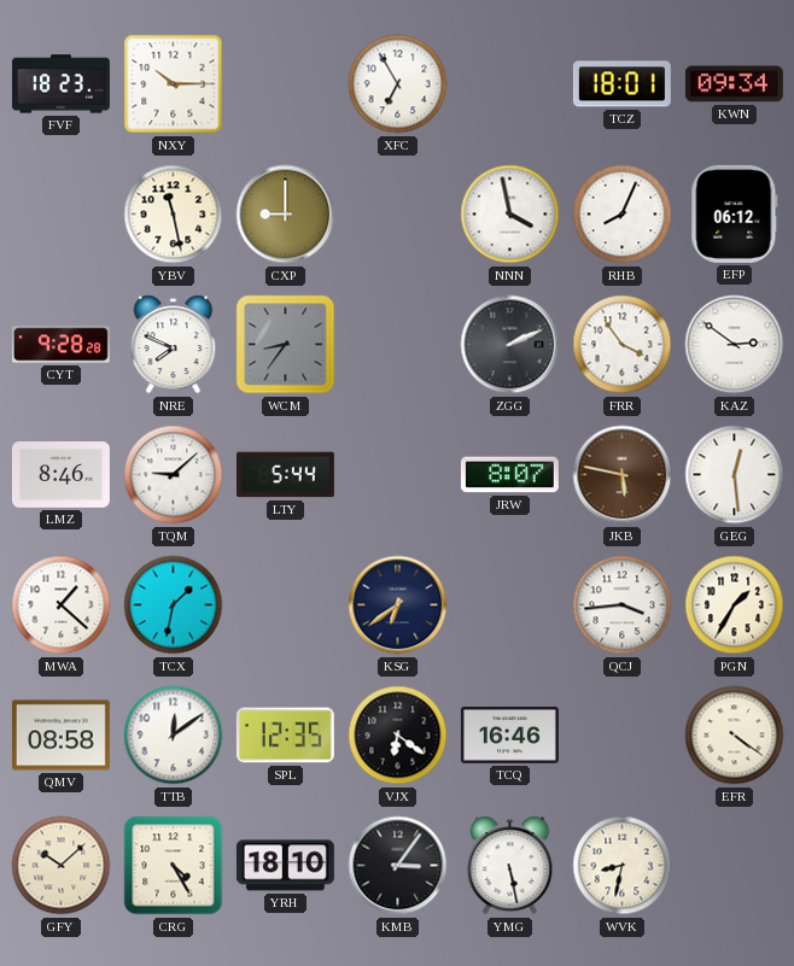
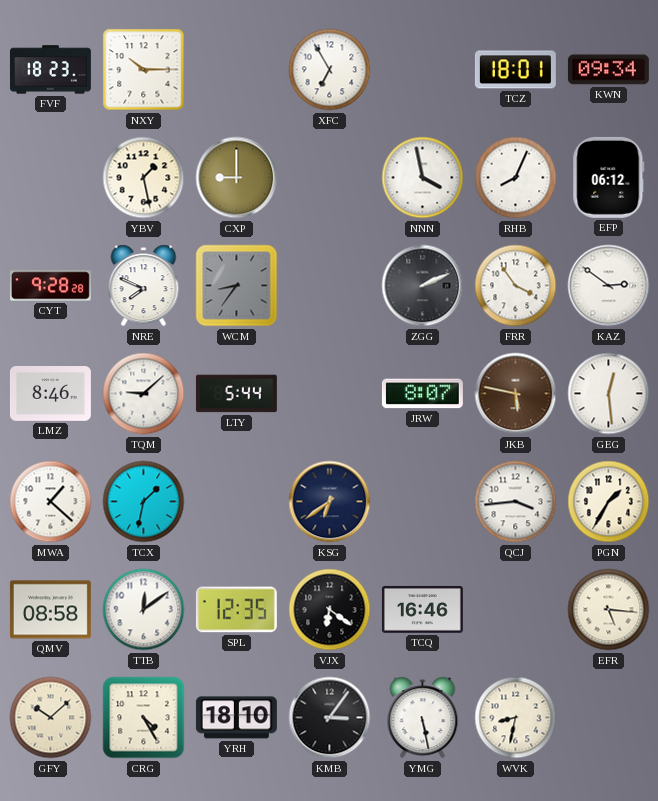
YBV: 11:28 -> 1:28
EFR: 4:21 -> 5:16
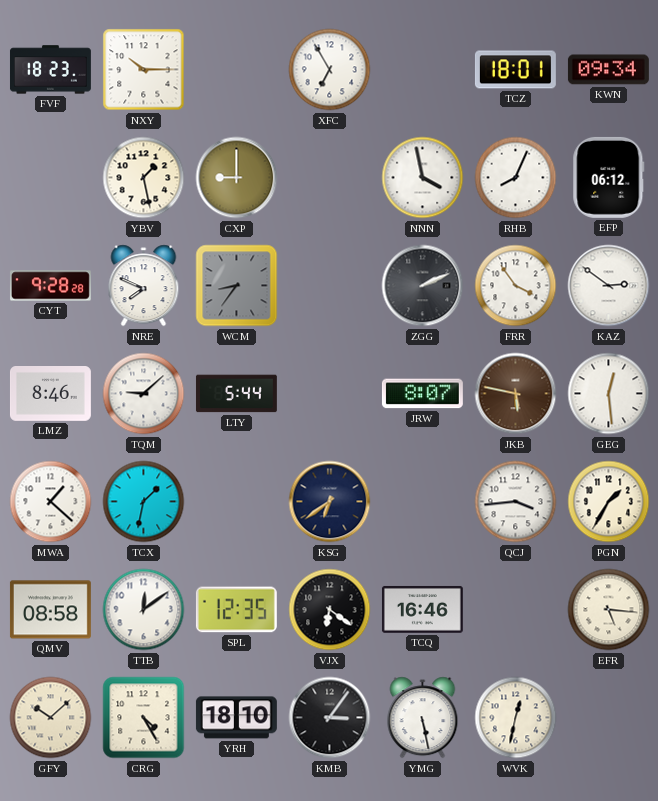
WVK: 8:32 -> 12:32
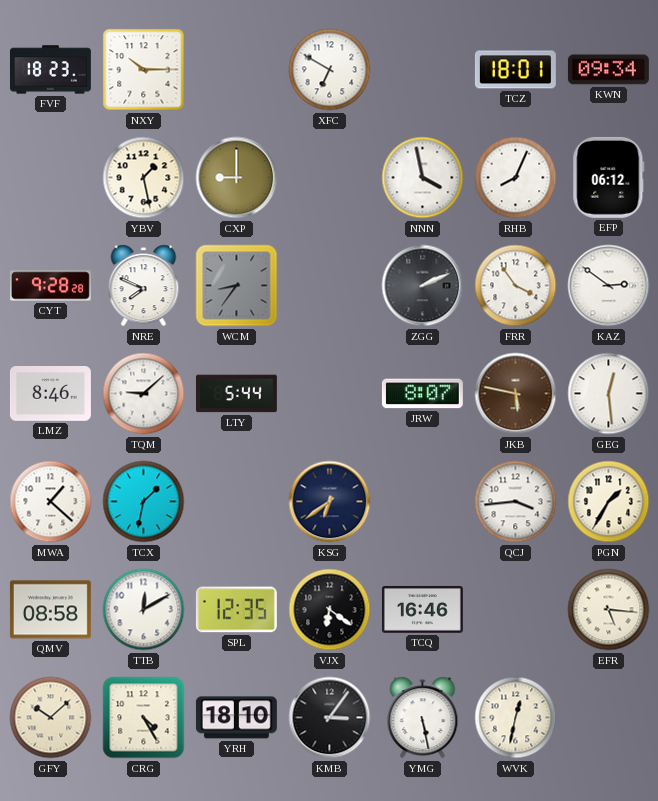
XFC: 6:55 -> 6:50
TTB: 12:09 -> 12:10
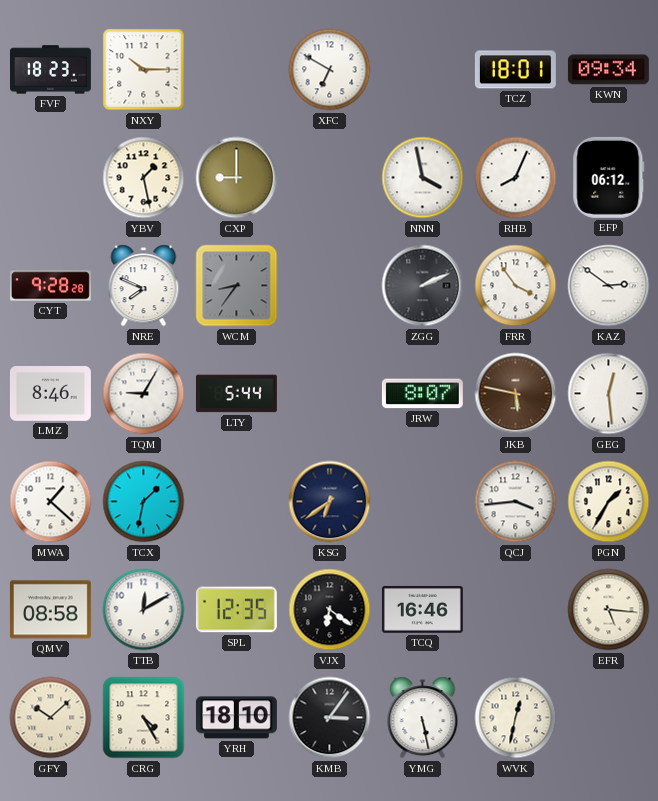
TQM: 9:08 -> 9:05
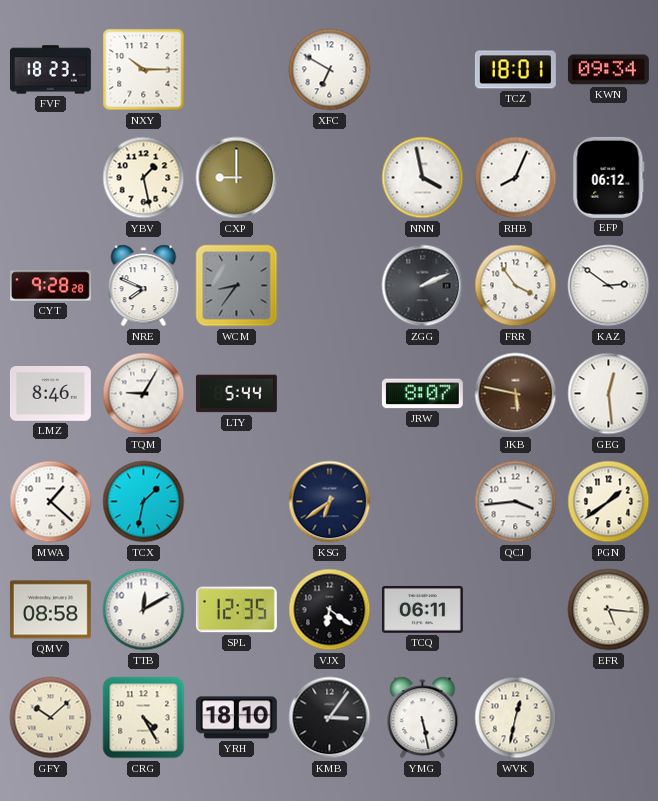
PGN: 1:35 -> 1:39
TCQ: 16:46 -> 06:11
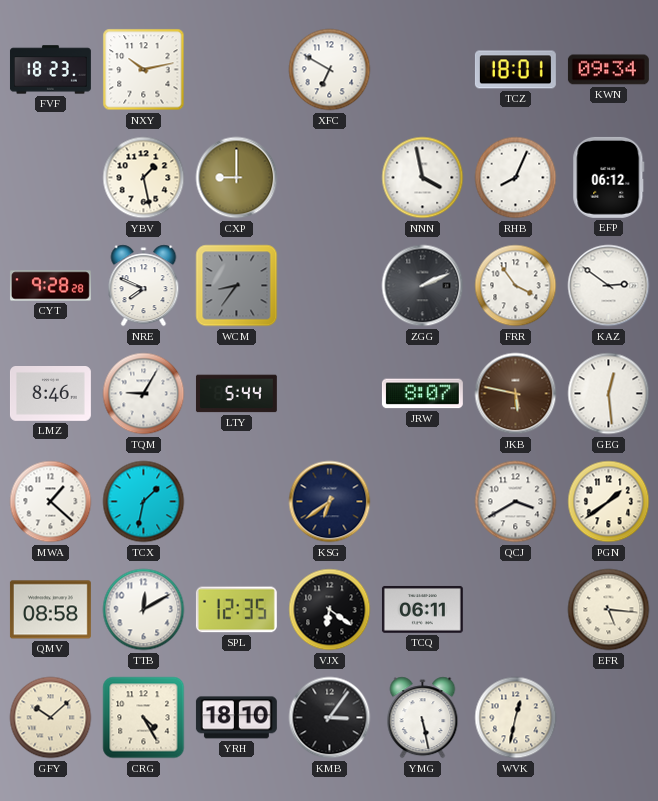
NXY: 10:15 -> 10:13
QCJ: 3:44 -> 3:40
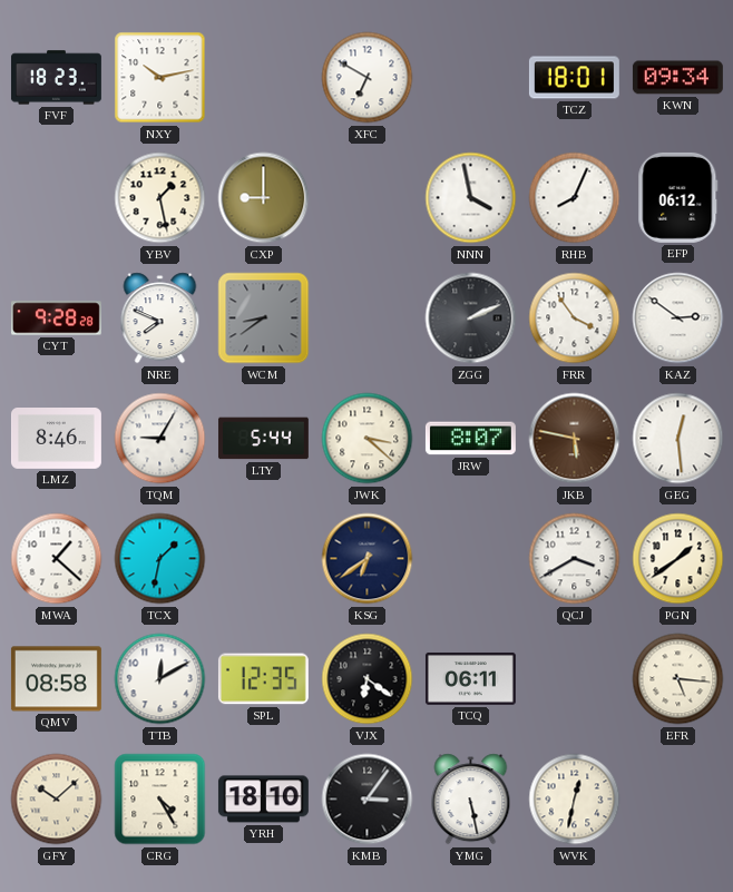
WCM: 8:36 -> 8:39
JWK: none -> 3:22
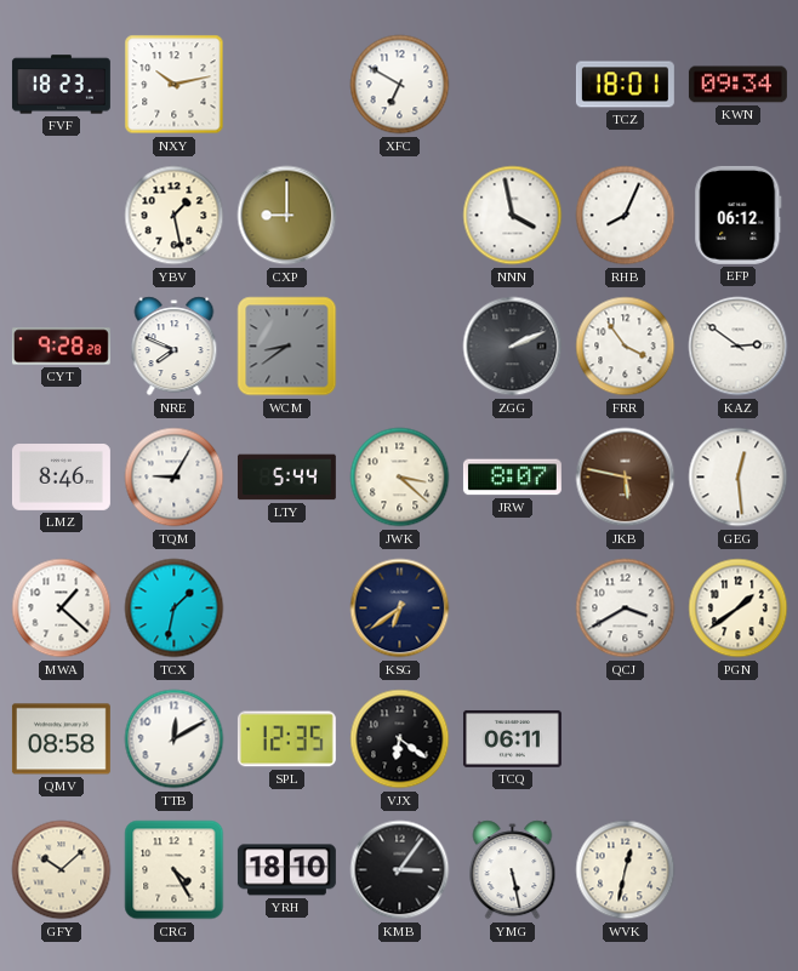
EFR: 5:16 -> none
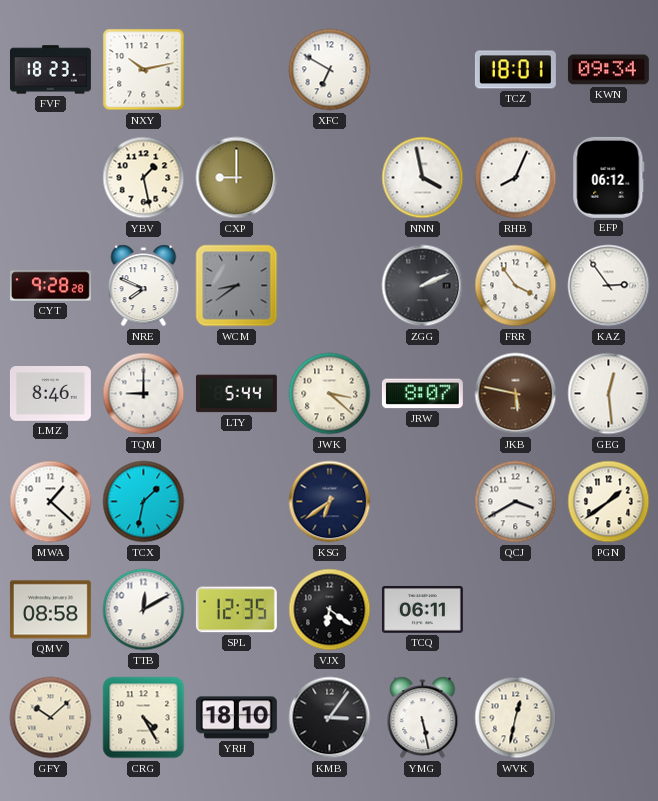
KAZ: 2:51 -> 2:54
TQM: 9:05 -> 9:00
